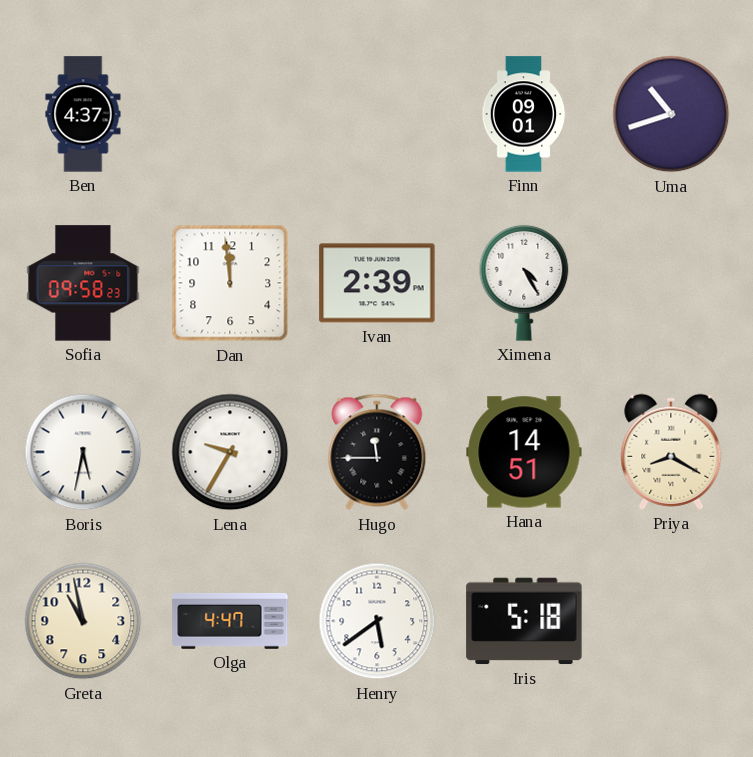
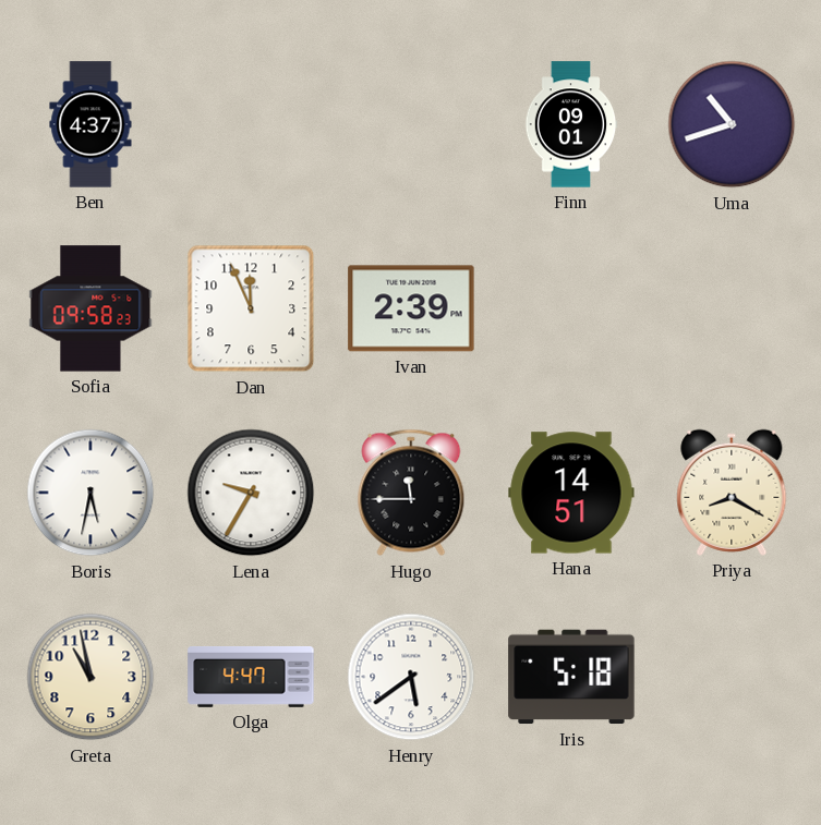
Dan: 11:59 -> 11:56
Ximena: 4:25 -> none
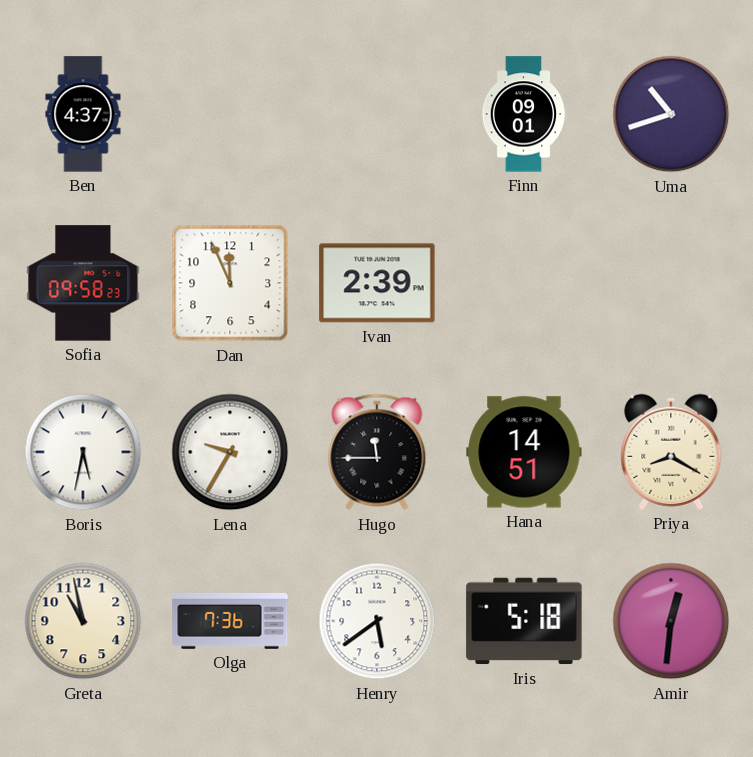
Olga: 4:47 -> 7:36
Amir: none -> 12:31
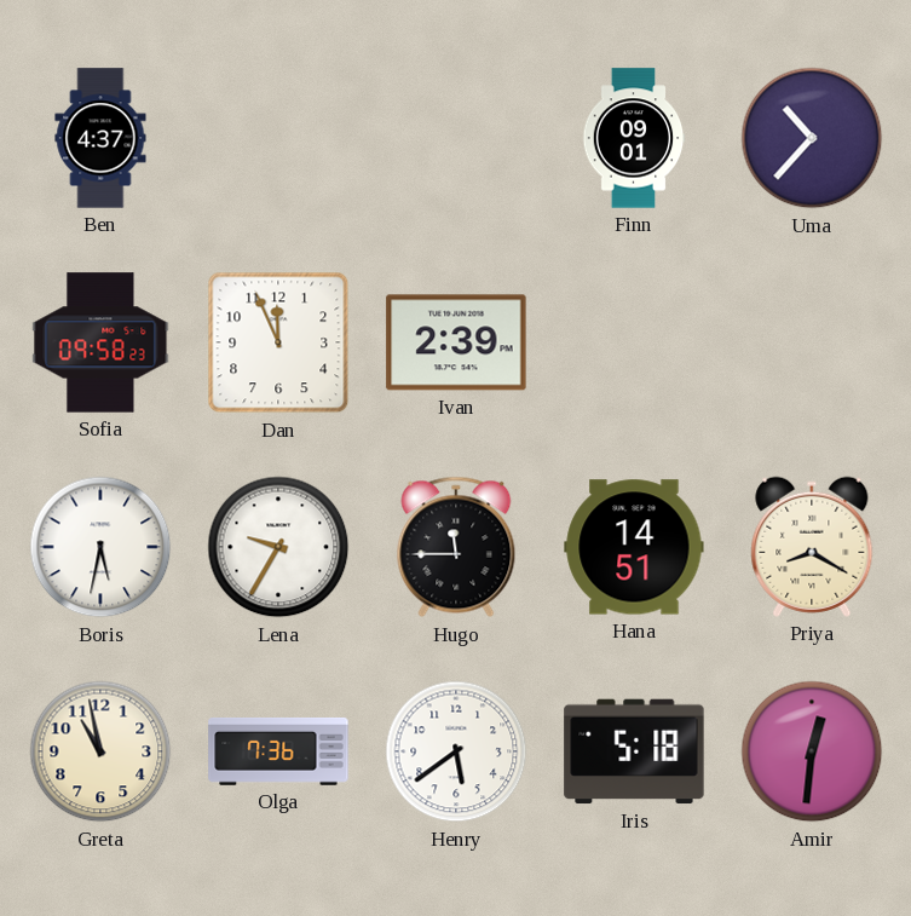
Uma: 10:42 -> 10:37
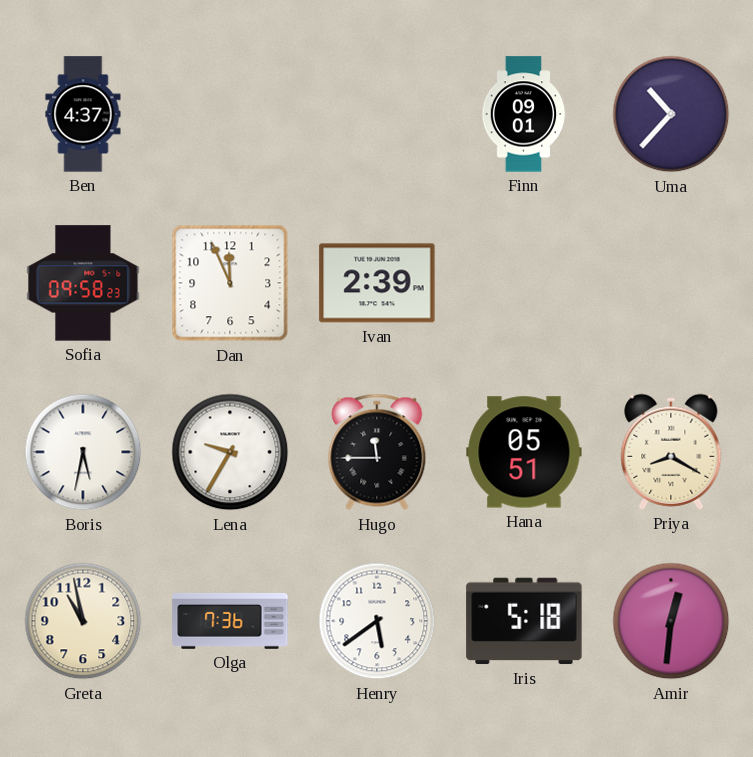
Hana: 14:51 -> 05:51
